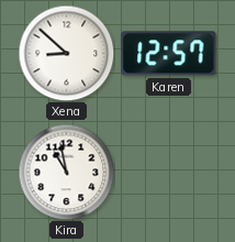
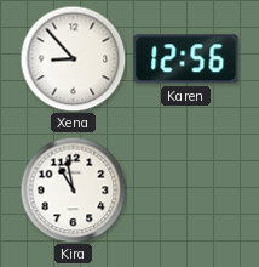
Xena: 8:52 -> 8:53
Karen: 12:57 -> 12:56
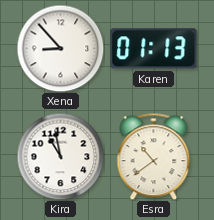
Karen: 12:56 -> 01:13
Esra: none -> 10:39
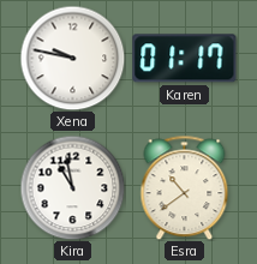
Xena: 8:53 -> 9:47
Karen: 01:13 -> 01:17
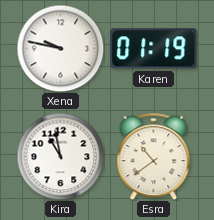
Karen: 01:17 -> 01:19
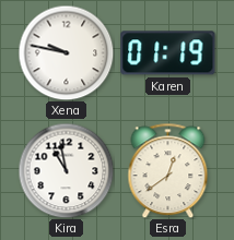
Esra: 10:39 -> 12:39
